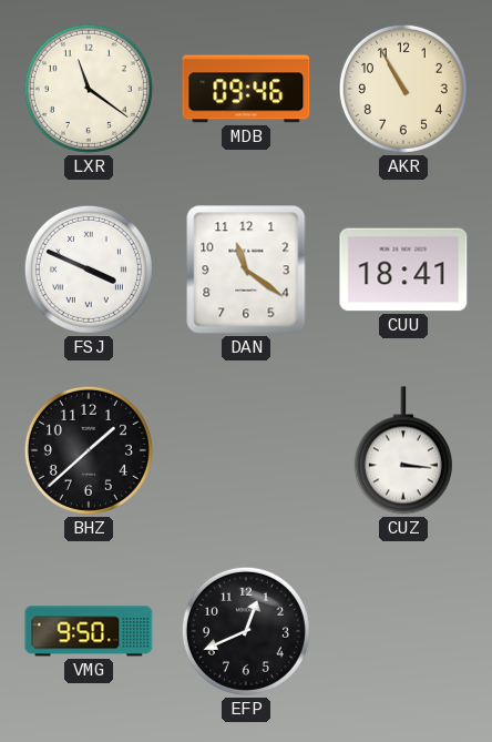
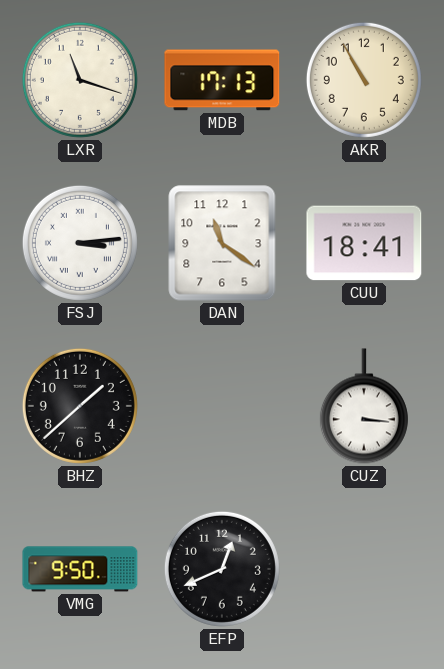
LXR: 11:21 -> 11:18
MDB: 09:46 -> 17:13
FSJ: 3:49 -> 3:14
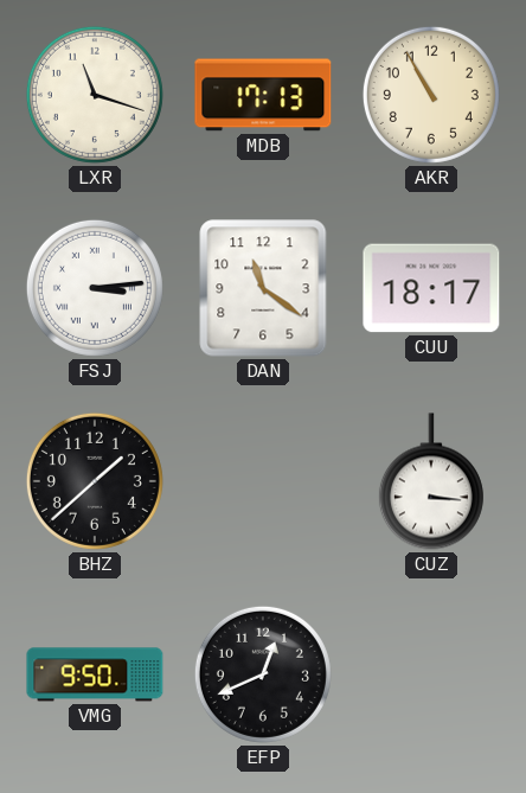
CUU: 18:41 -> 18:17
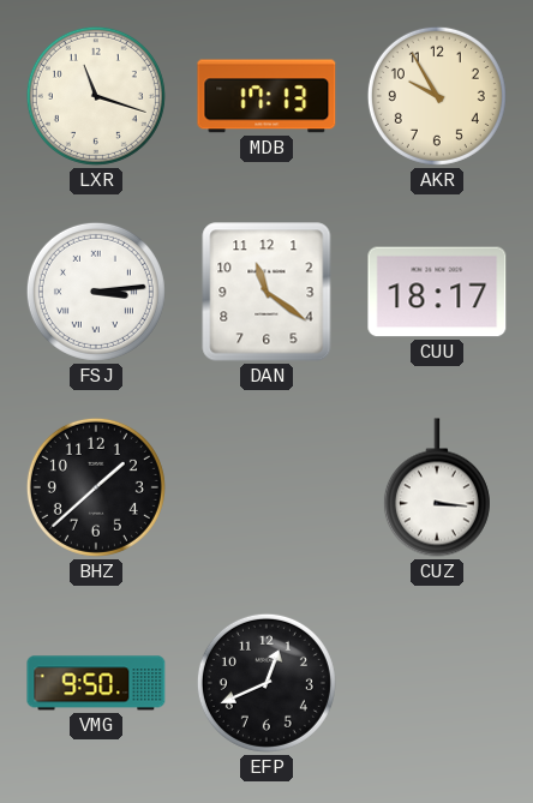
AKR: 10:55 -> 9:55
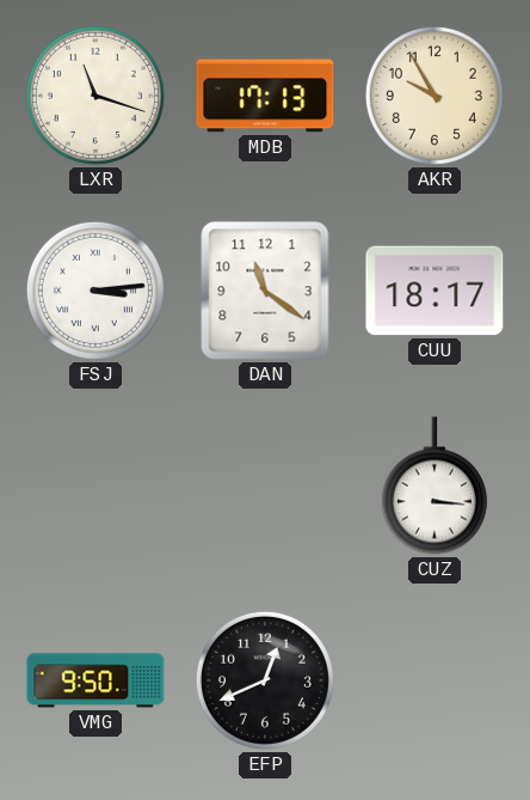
BHZ: 1:38 -> none
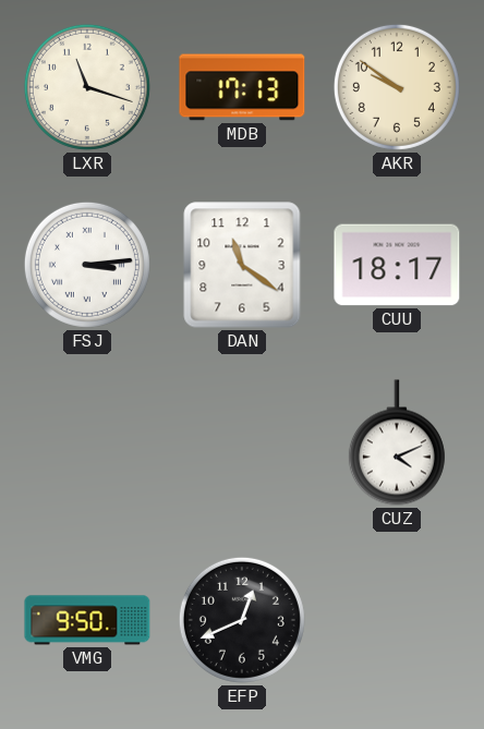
AKR: 9:55 -> 9:51
CUZ: 3:16 -> 4:11
